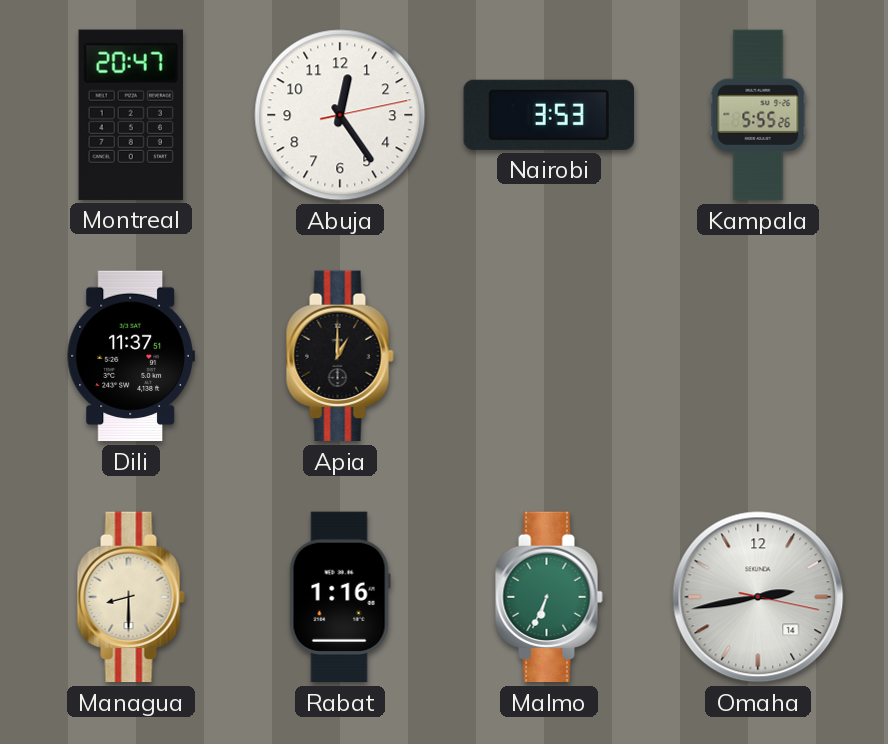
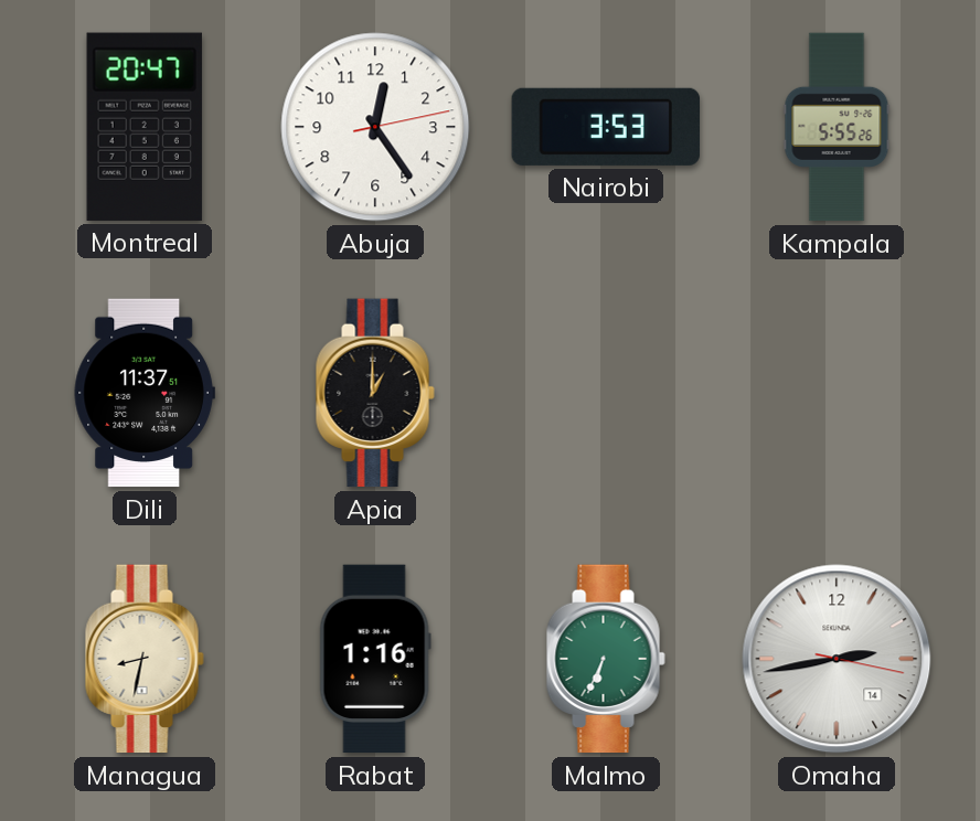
Managua: 8:30 -> 8:32
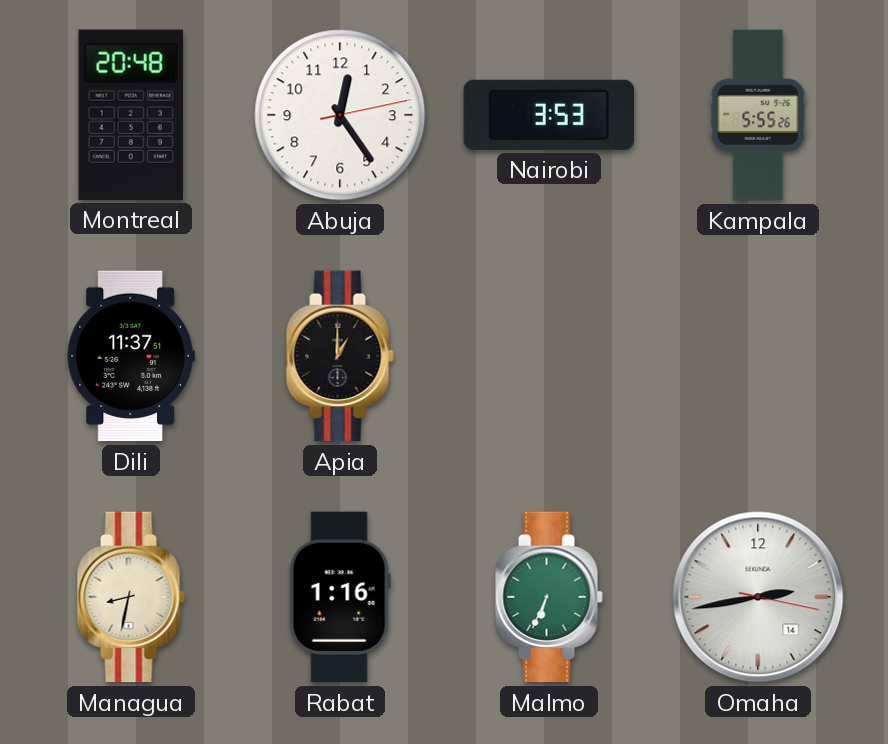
Montreal: 20:47 -> 20:48
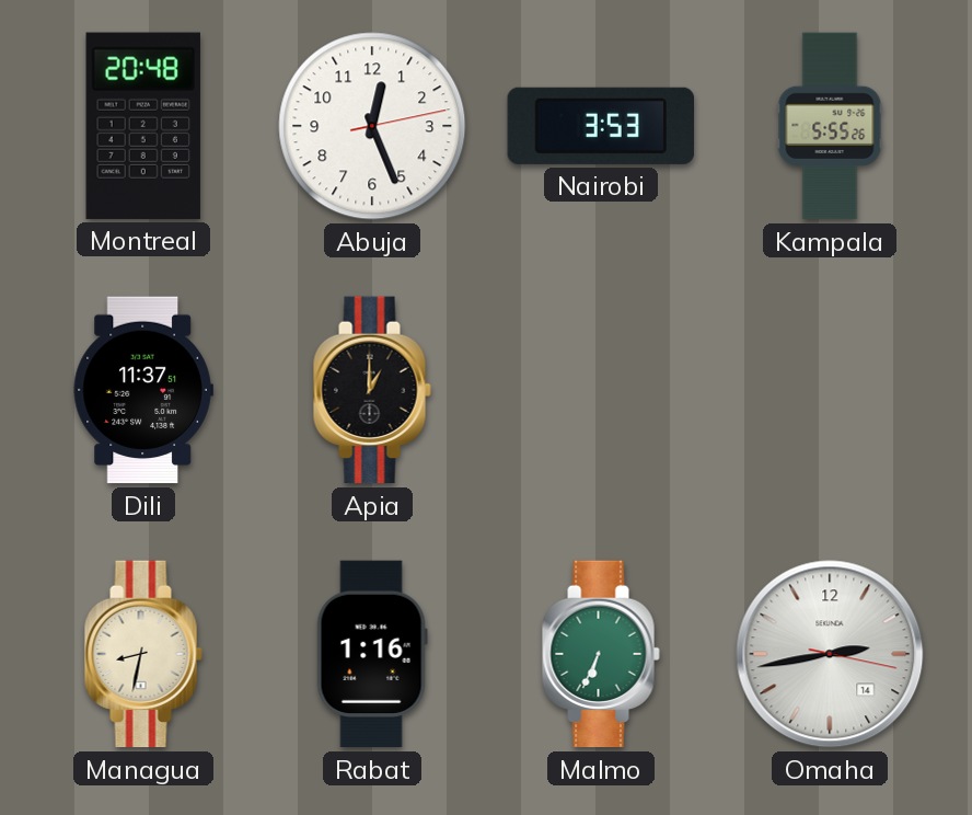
Abuja: 12:24 -> 12:26
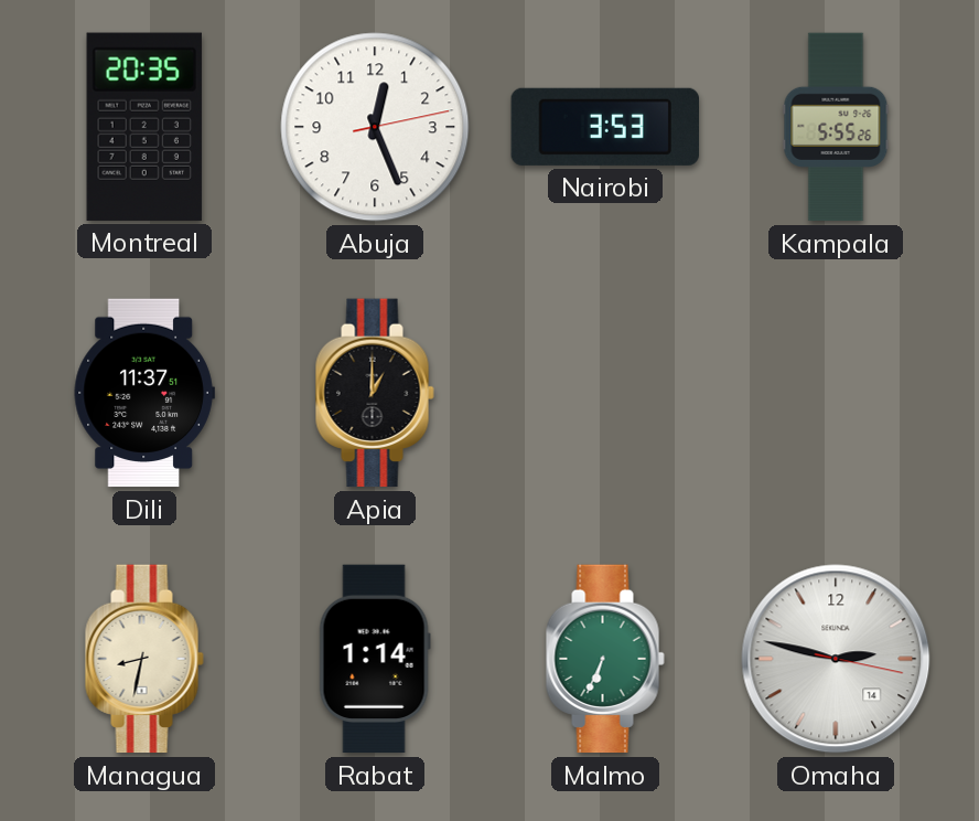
Montreal: 20:48 -> 20:35
Rabat: 1:16 -> 1:14
Omaha: 2:43 -> 2:47
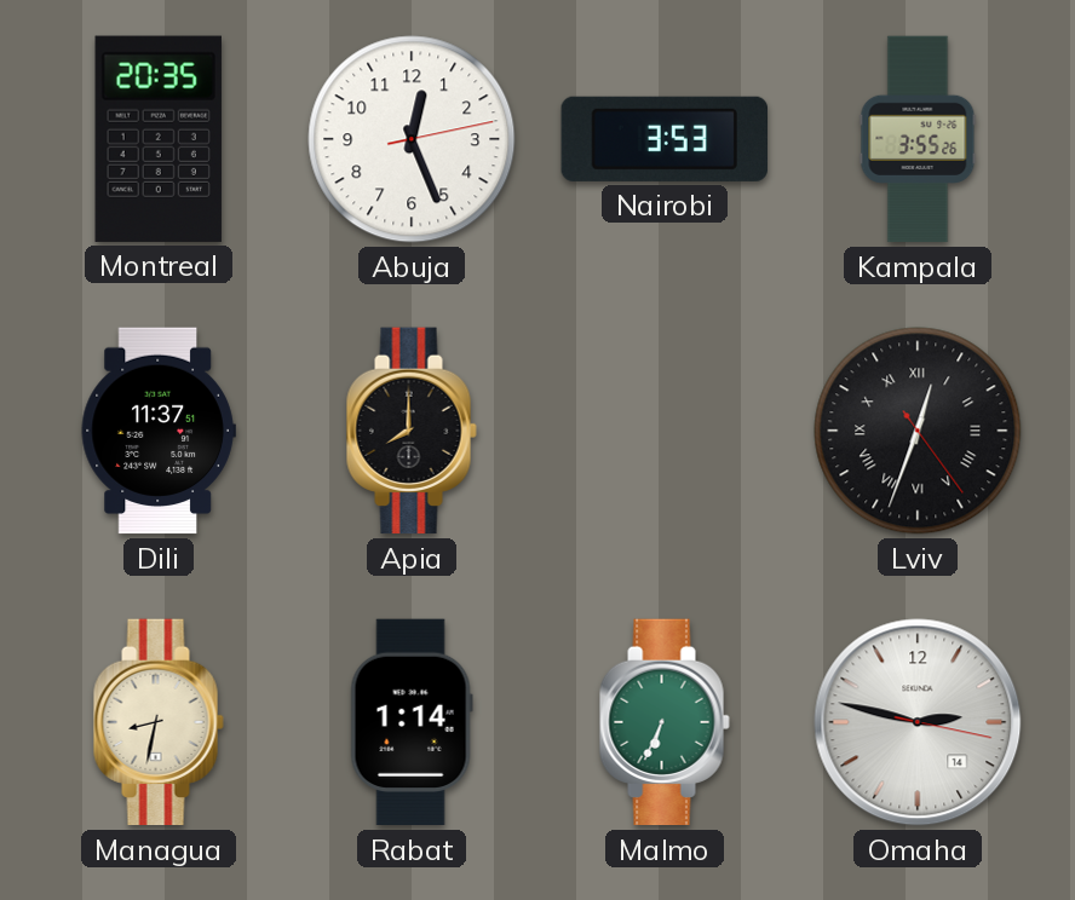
Kampala: 5:55 -> 3:55
Apia: 1:00 -> 8:00
Lviv: none -> 12:33
